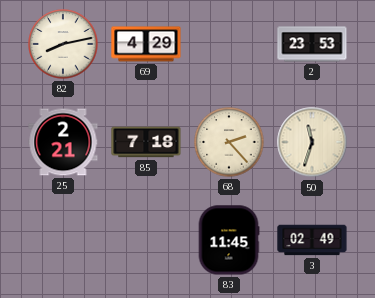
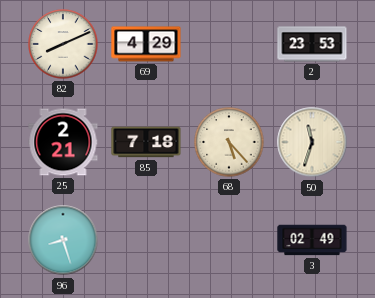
82: 8:13 -> 8:11
68: 2:23 -> 5:23
96: none -> 8:27
83: 11:45 -> none
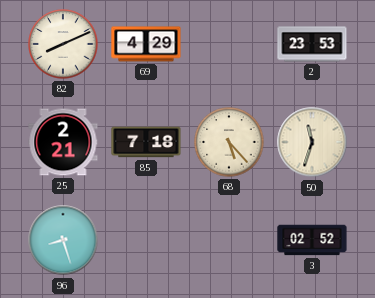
3: 02:49 -> 02:52
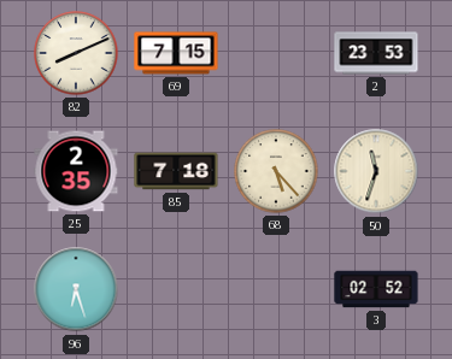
69: 4:29 -> 7:15
25: 2:21 -> 2:35
96: 8:27 -> 6:27
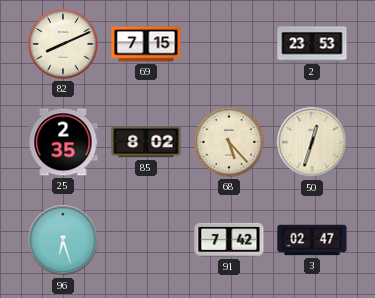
85: 7:18 -> 8:02
50: 11:33 -> 12:33
91: none -> 7:42
3: 02:52 -> 02:47
